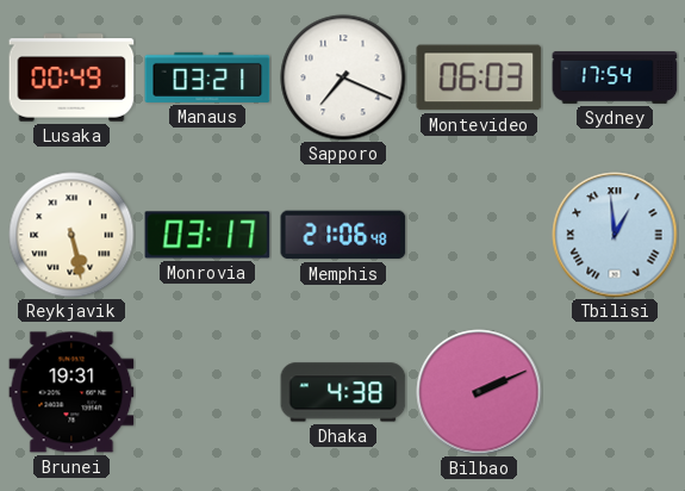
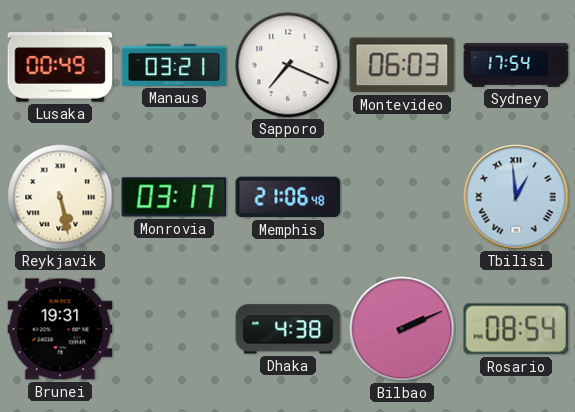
Rosario: none -> 08:54
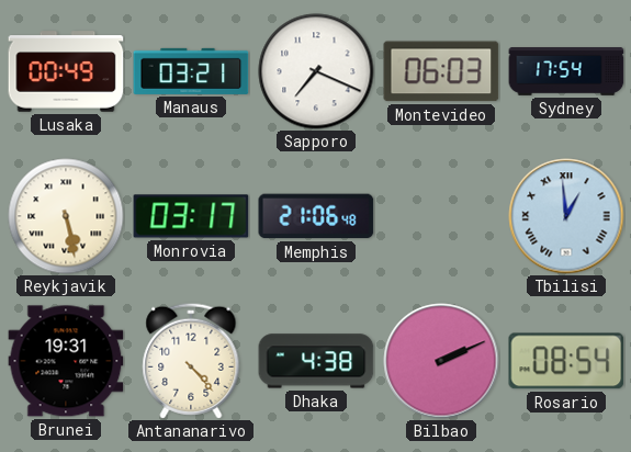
Antananarivo: none -> 4:23
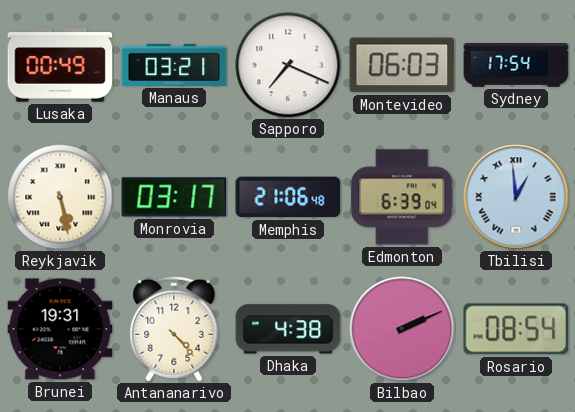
Edmonton: none -> 6:39
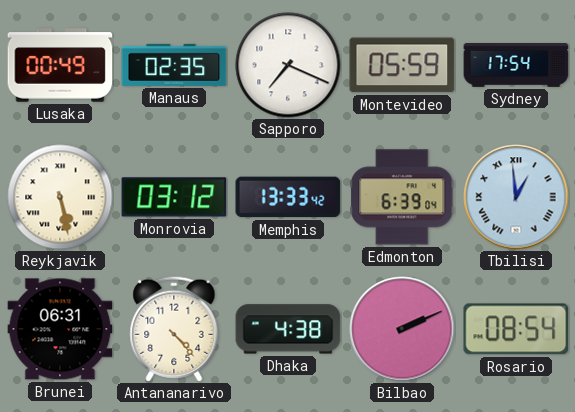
Manaus: 03:21 -> 02:35
Montevideo: 06:03 -> 05:59
Monrovia: 03:17 -> 03:12
Memphis: 21:06 -> 13:33
Brunei: 19:31 -> 06:31
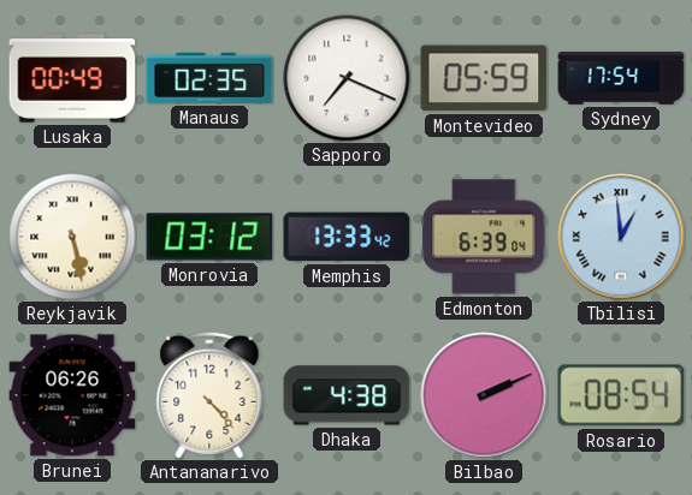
Brunei: 06:31 -> 06:26
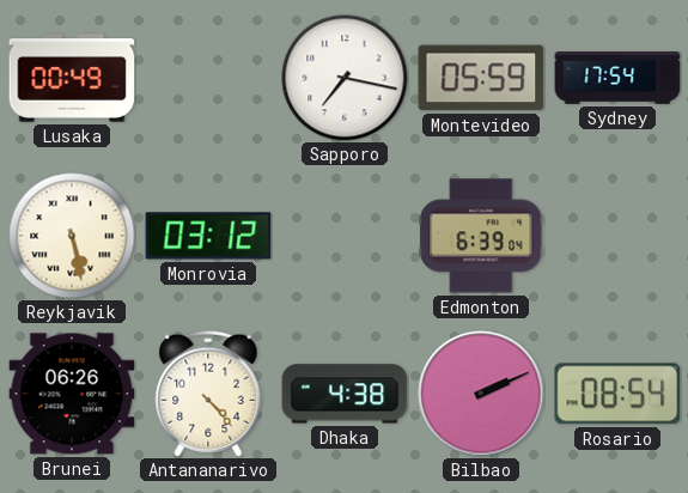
Manaus: 02:35 -> none
Sapporo: 7:19 -> 7:17
Memphis: 13:33 -> none
Tbilisi: 12:59 -> none
